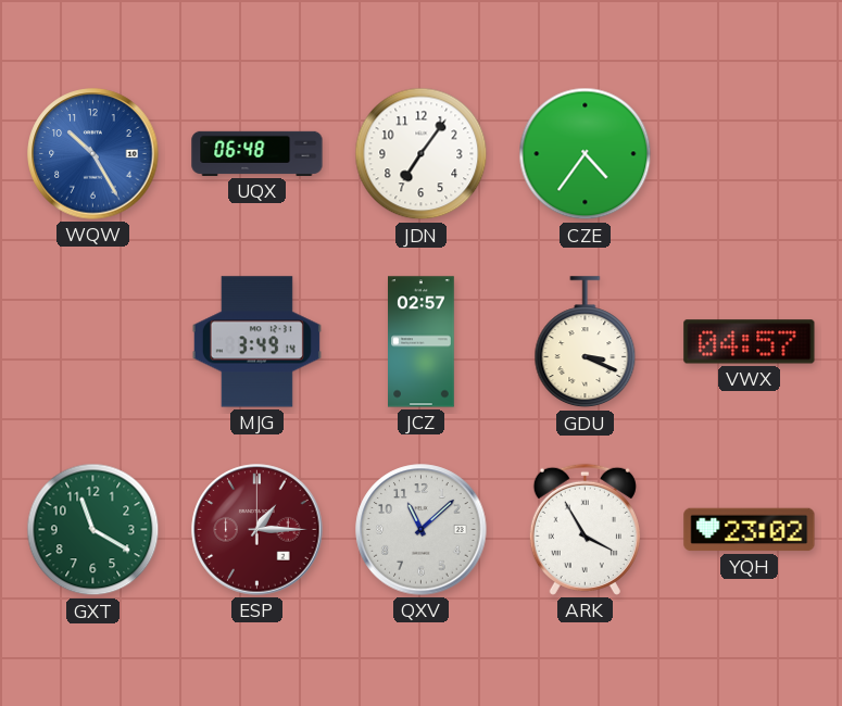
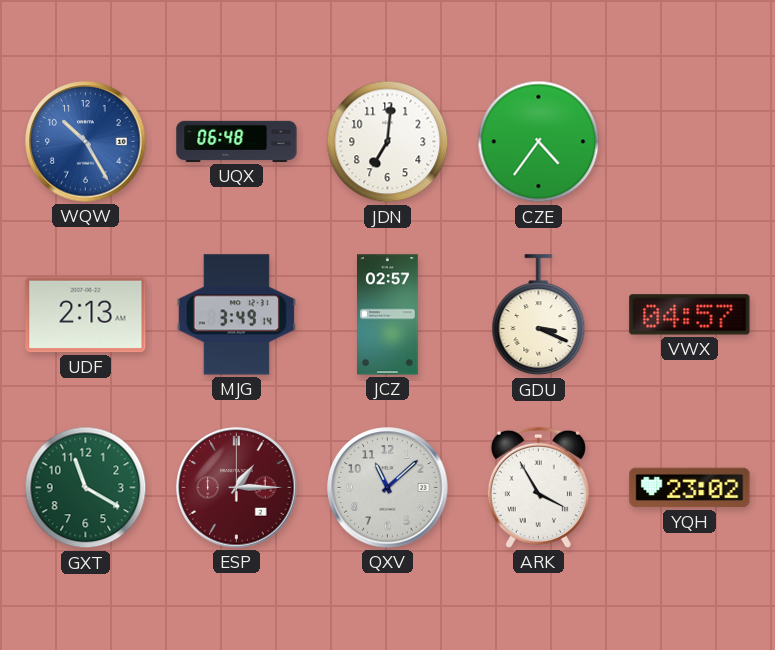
JDN: 7:06 -> 7:01
UDF: none -> 2:13
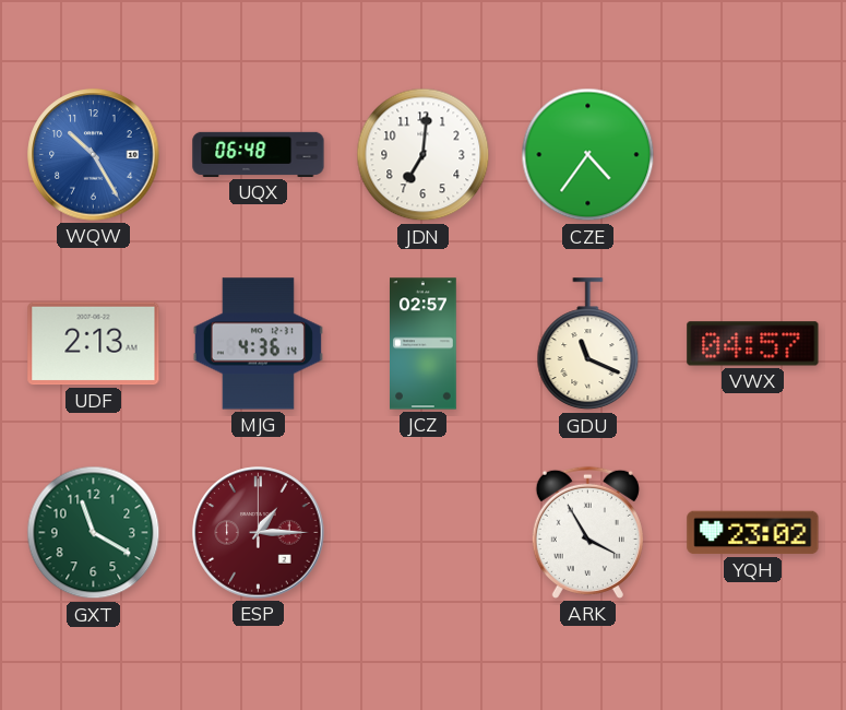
MJG: 3:49 -> 4:36
GDU: 3:19 -> 11:19
QXV: 11:08 -> none
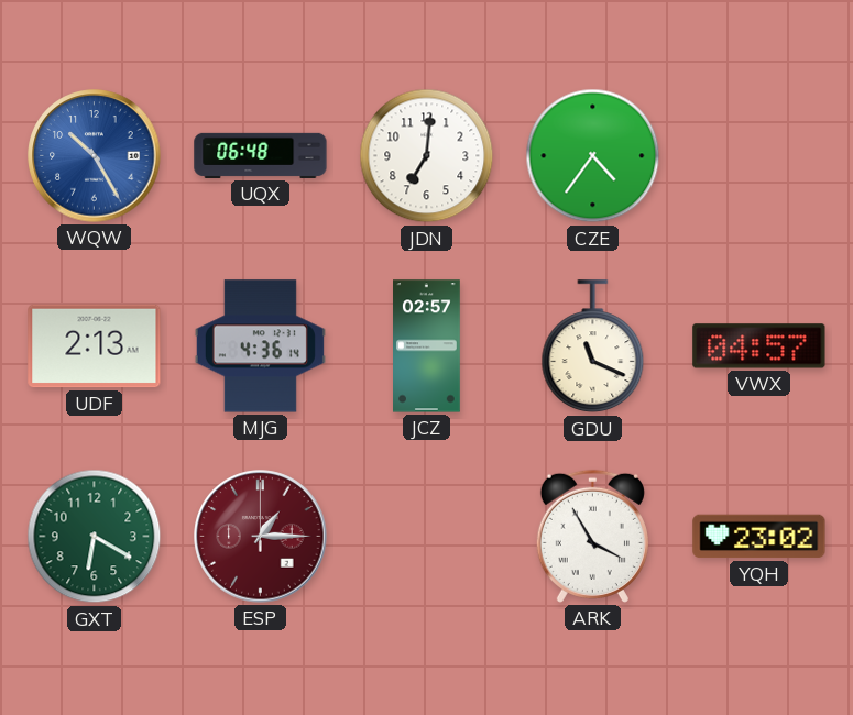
GXT: 11:20 -> 6:20
